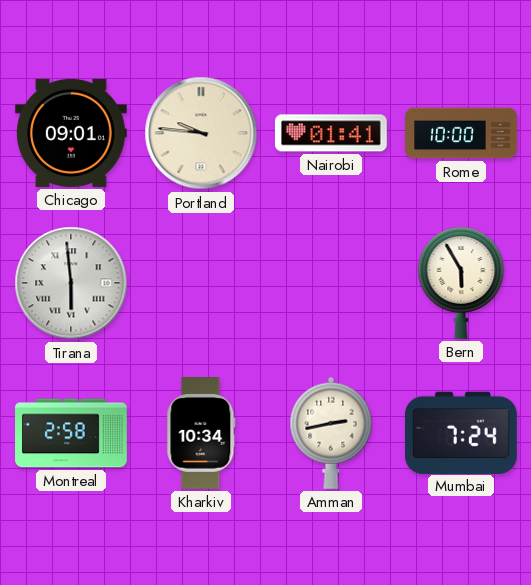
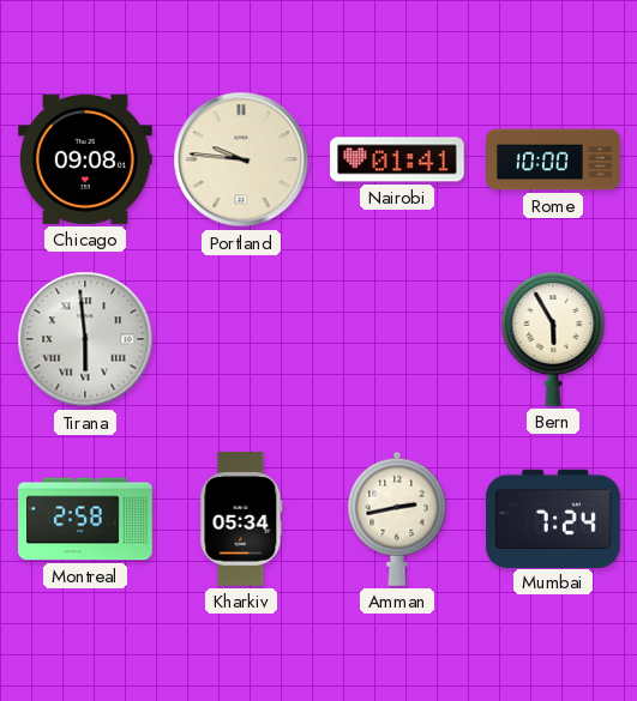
Chicago: 09:01 -> 09:08
Kharkiv: 10:34 -> 05:34
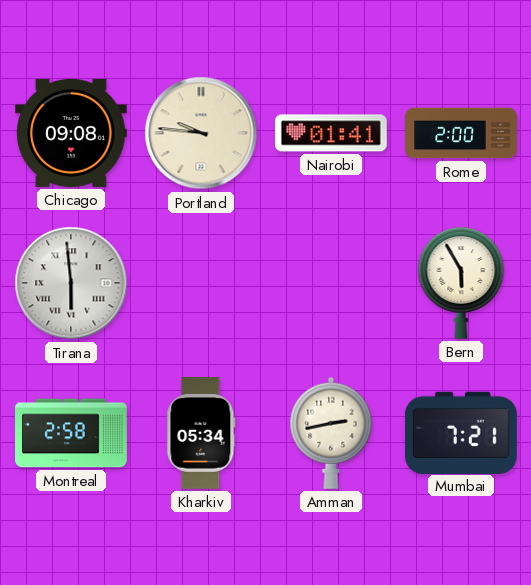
Rome: 10:00 -> 2:00
Mumbai: 7:24 -> 7:21
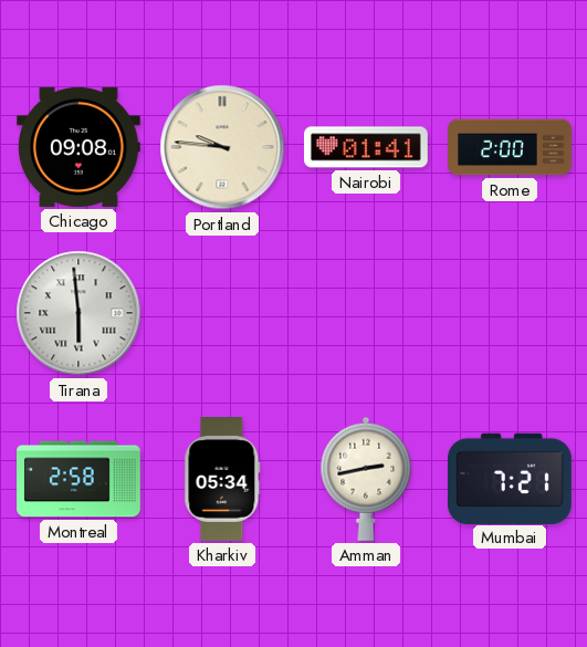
Bern: 5:55 -> none
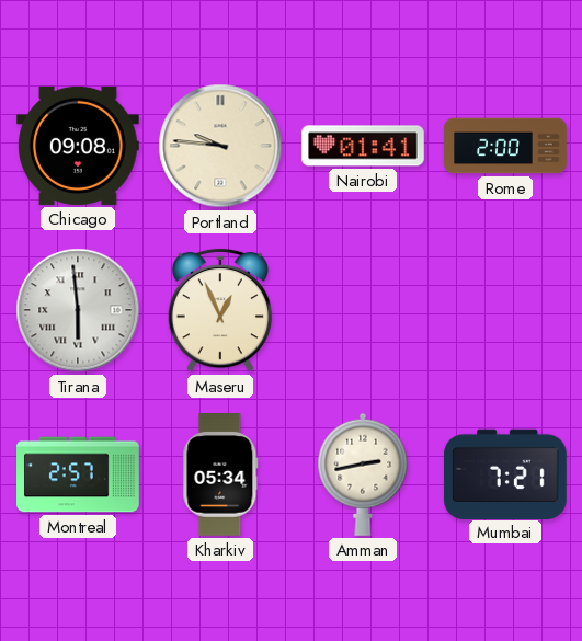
Maseru: none -> 12:56
Montreal: 2:58 -> 2:57
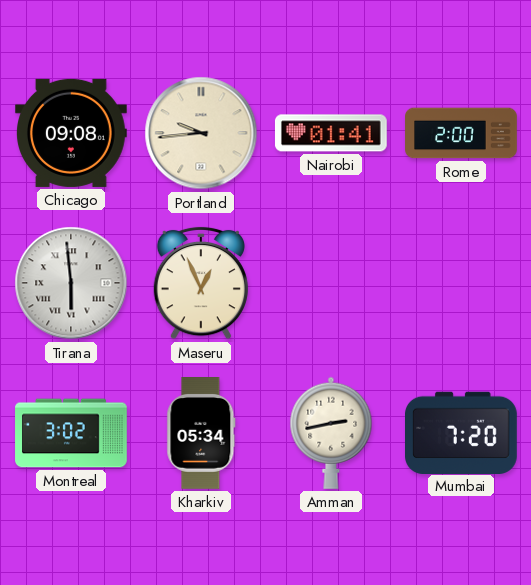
Portland: 9:46 -> 9:44
Montreal: 2:57 -> 3:02
Mumbai: 7:21 -> 7:20
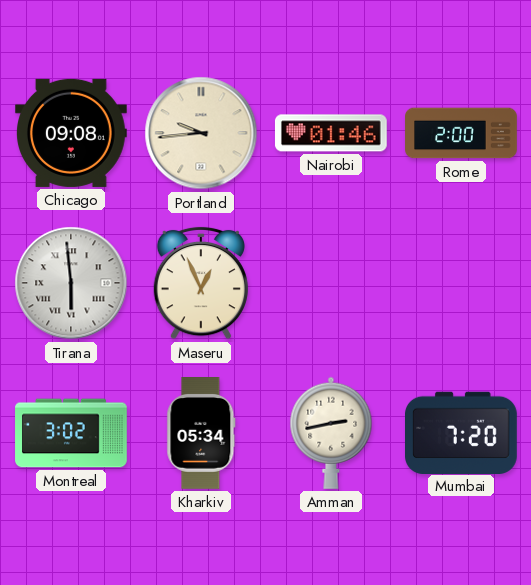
Nairobi: 01:41 -> 01:46
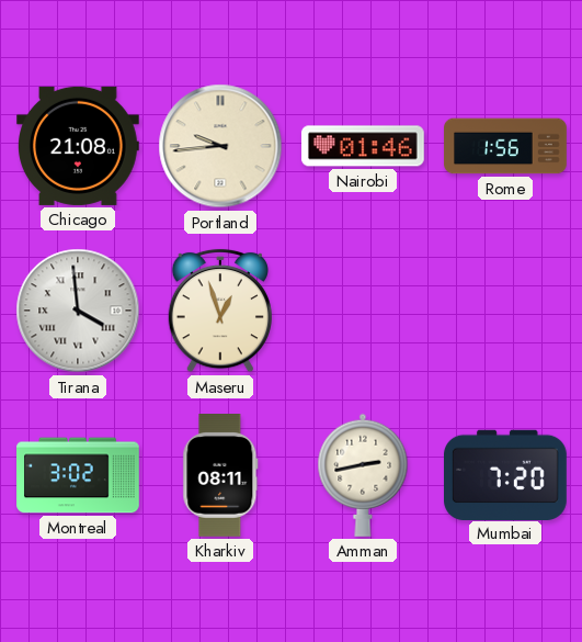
Chicago: 09:08 -> 21:08
Rome: 2:00 -> 1:56
Tirana: 5:59 -> 3:59
Maseru: 12:56 -> 12:57
Kharkiv: 05:34 -> 08:11
